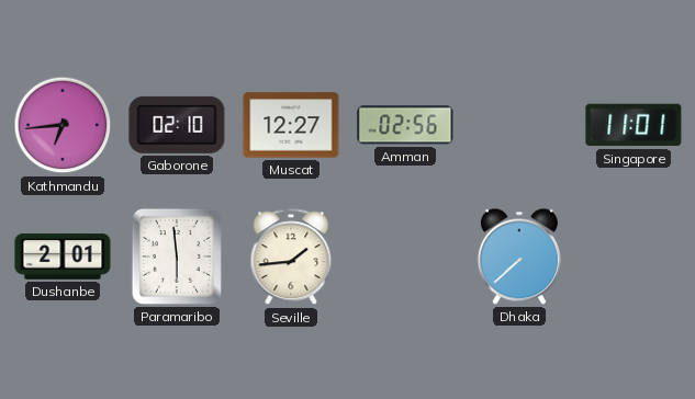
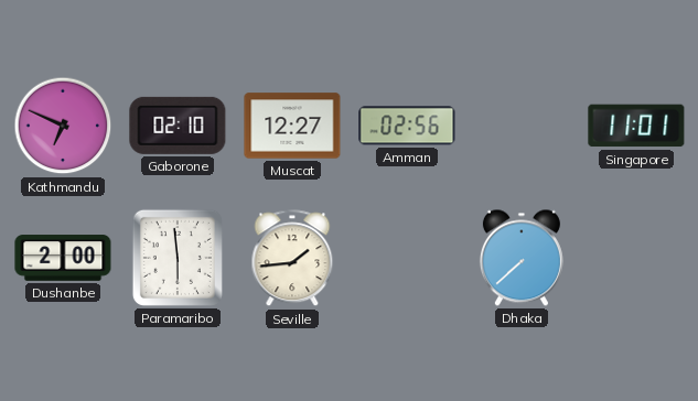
Kathmandu: 6:44 -> 6:49
Dushanbe: 2:01 -> 2:00
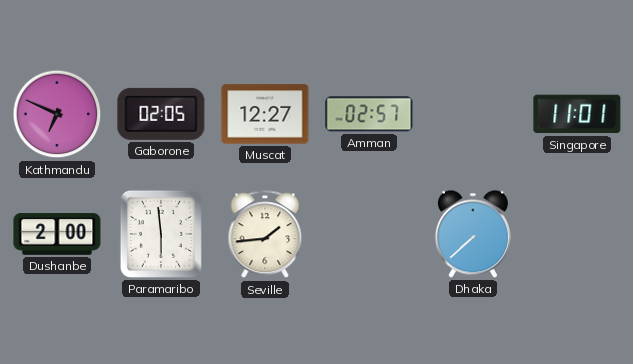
Gaborone: 02:10 -> 02:05
Amman: 02:56 -> 02:57
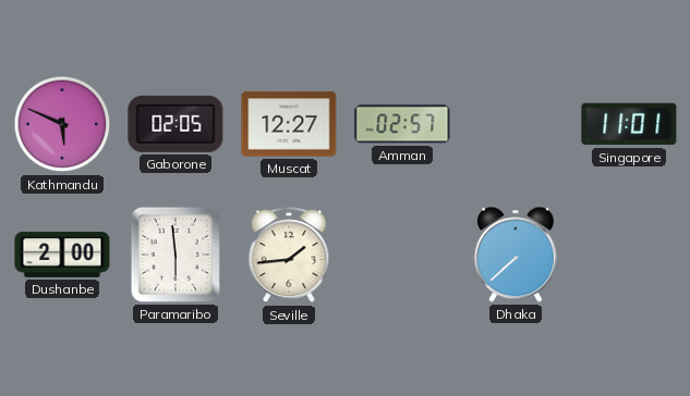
Kathmandu: 6:49 -> 5:49
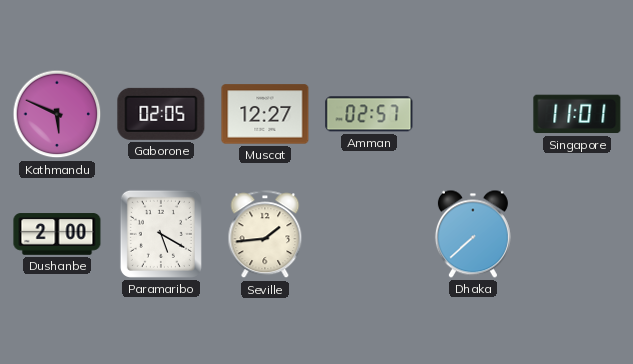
Paramaribo: 5:59 -> 5:20
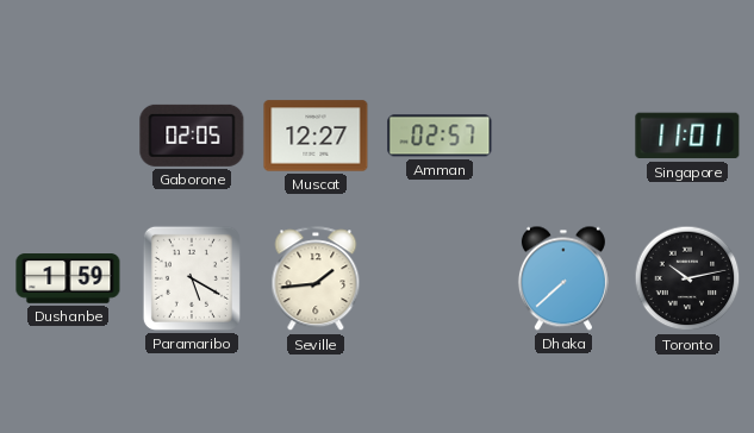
Kathmandu: 5:49 -> none
Dushanbe: 2:00 -> 1:59
Toronto: none -> 10:13
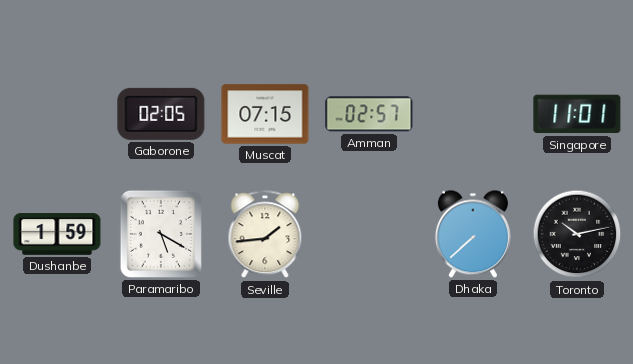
Muscat: 12:27 -> 07:15
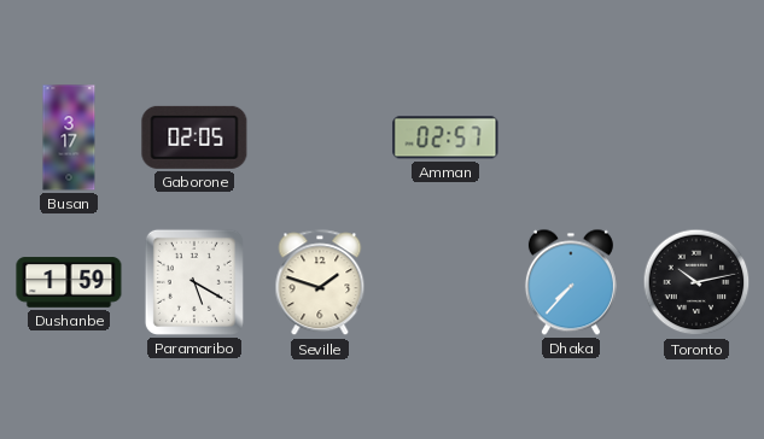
Busan: none -> 3:17
Muscat: 07:15 -> none
Singapore: 11:01 -> none
Seville: 1:44 -> 1:48
Dhaka: 7:38 -> 7:37
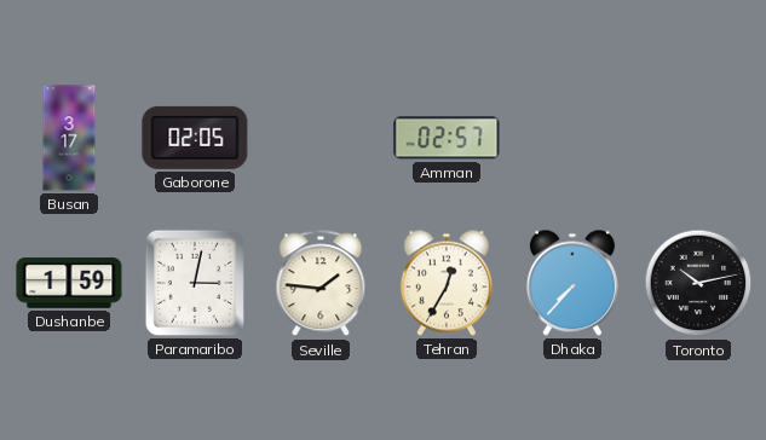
Paramaribo: 5:20 -> 3:02
Seville: 1:48 -> 1:46
Tehran: none -> 12:35
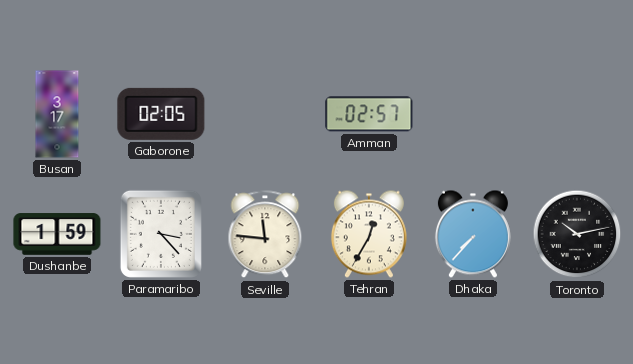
Paramaribo: 3:02 -> 3:23
Seville: 1:46 -> 11:46
